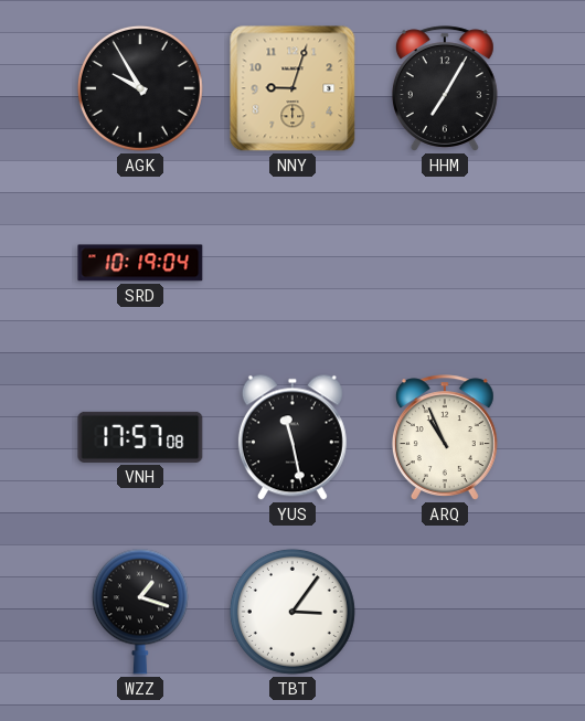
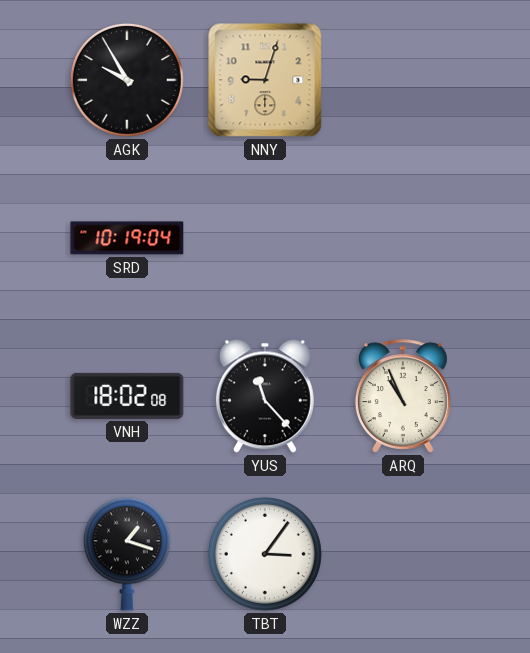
HHM: 7:05 -> none
VNH: 17:57 -> 18:02
YUS: 11:28 -> 11:23
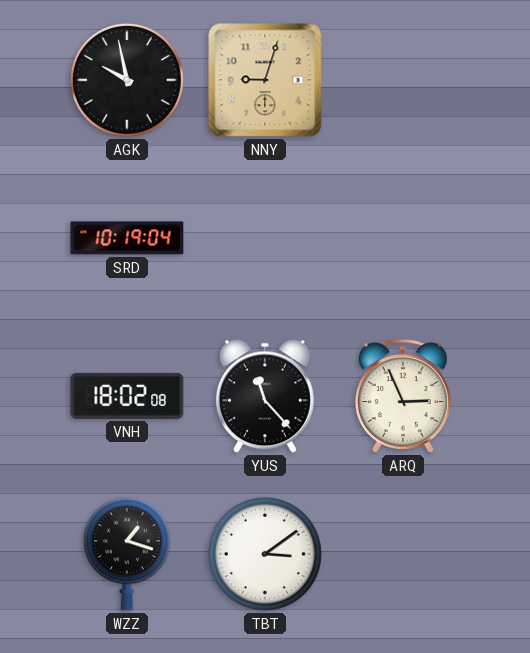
AGK: 9:55 -> 9:58
ARQ: 10:56 -> 2:56
TBT: 3:06 -> 3:09
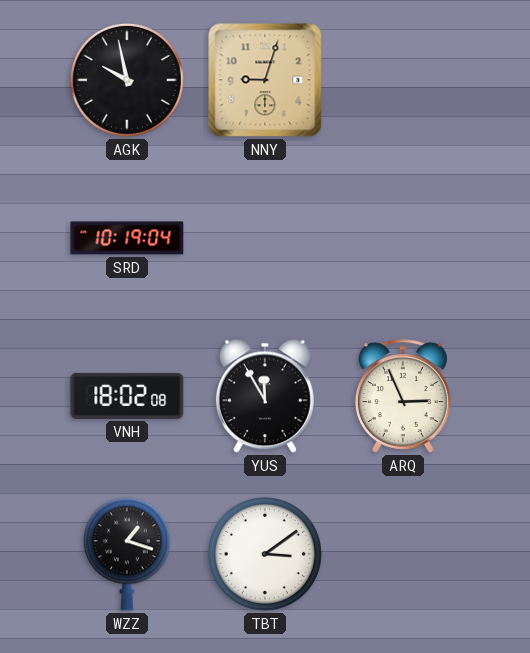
YUS: 11:23 -> 11:55
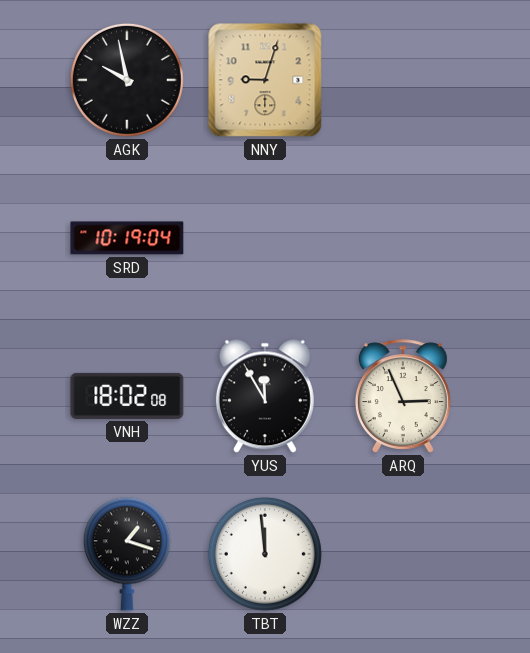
TBT: 3:09 -> 11:59
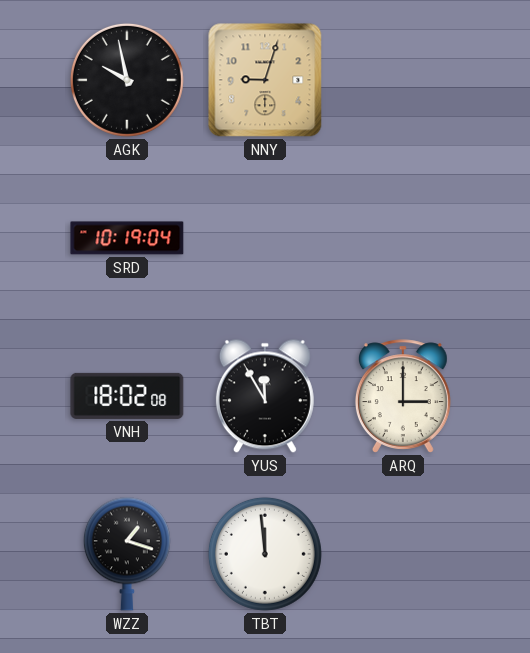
ARQ: 2:56 -> 3:00
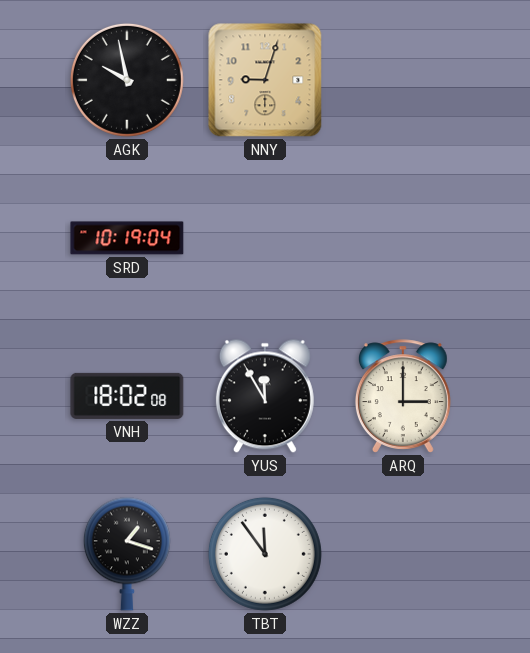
TBT: 11:59 -> 11:54
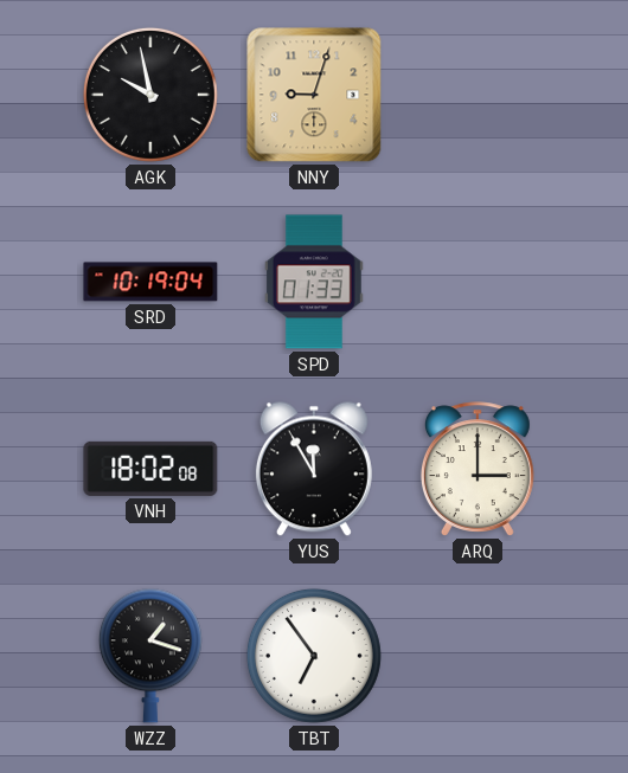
SPD: none -> 01:33
TBT: 11:54 -> 6:54
